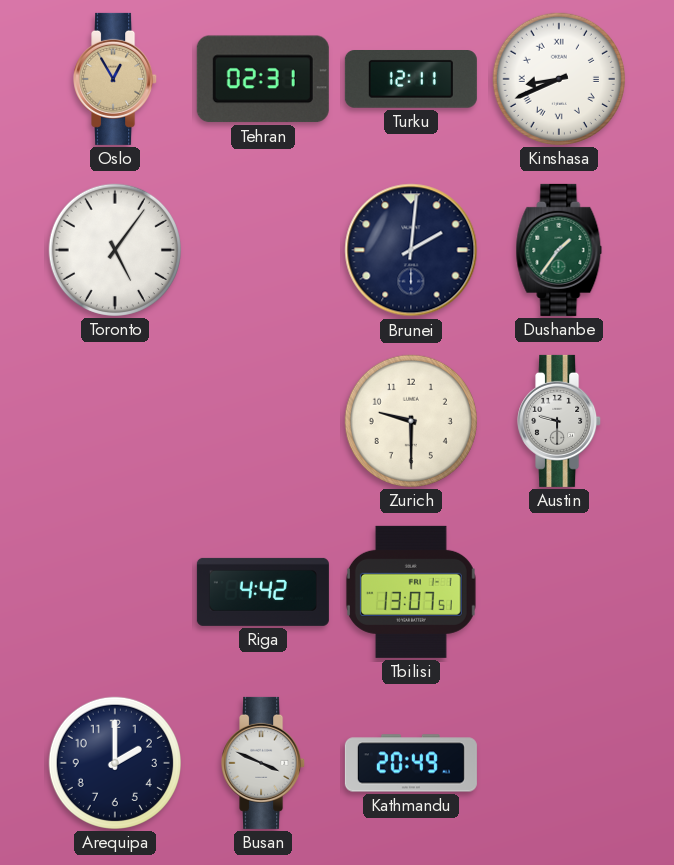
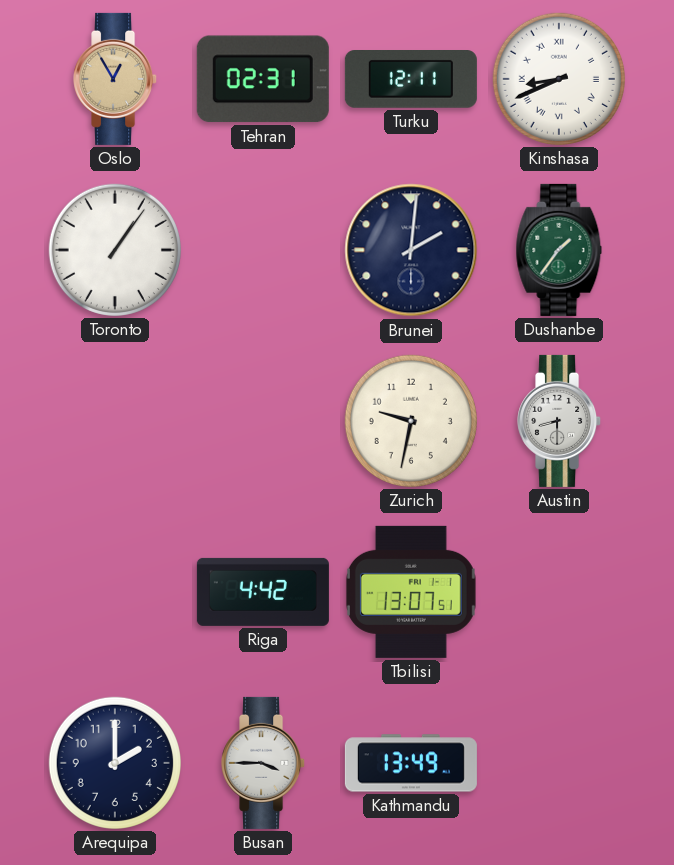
Toronto: 5:06 -> 1:06
Zurich: 9:30 -> 9:32
Austin: 9:30 -> 8:30
Busan: 3:49 -> 3:45
Kathmandu: 20:49 -> 13:49
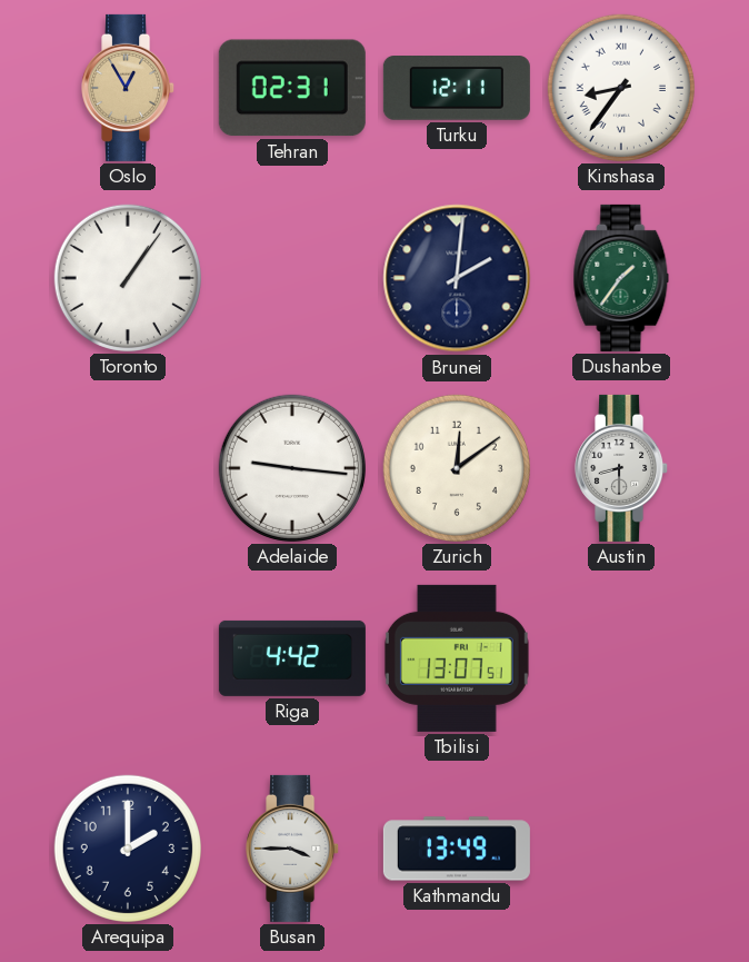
Kinshasa: 8:41 -> 8:36
Adelaide: none -> 9:16
Zurich: 9:32 -> 12:09
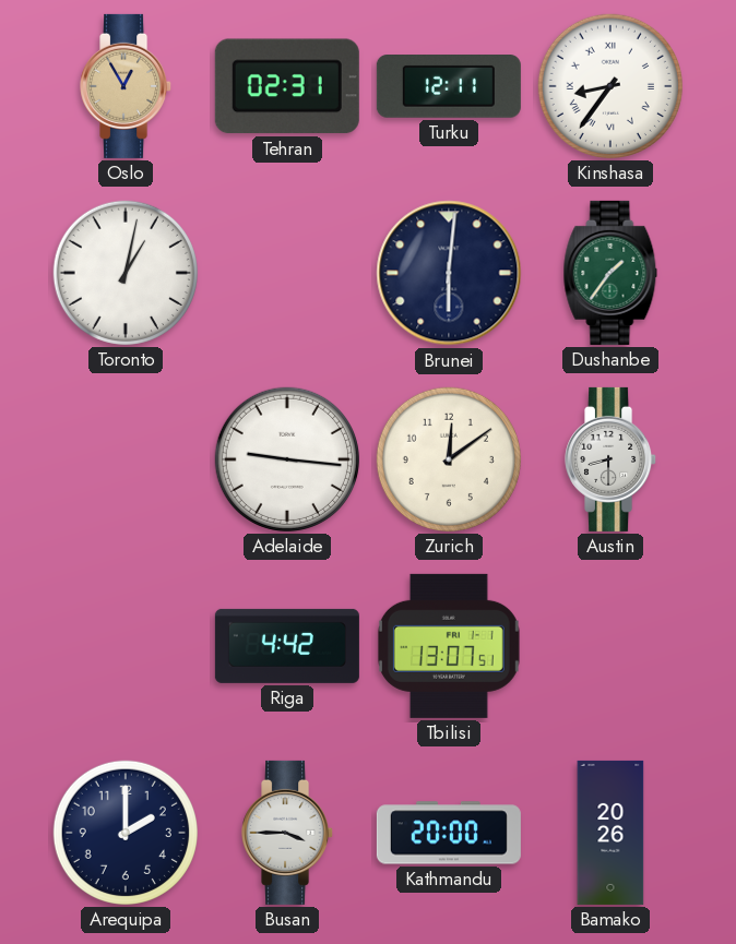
Toronto: 1:06 -> 1:02
Brunei: 2:01 -> 6:01
Kathmandu: 13:49 -> 20:00
Bamako: none -> 20:26
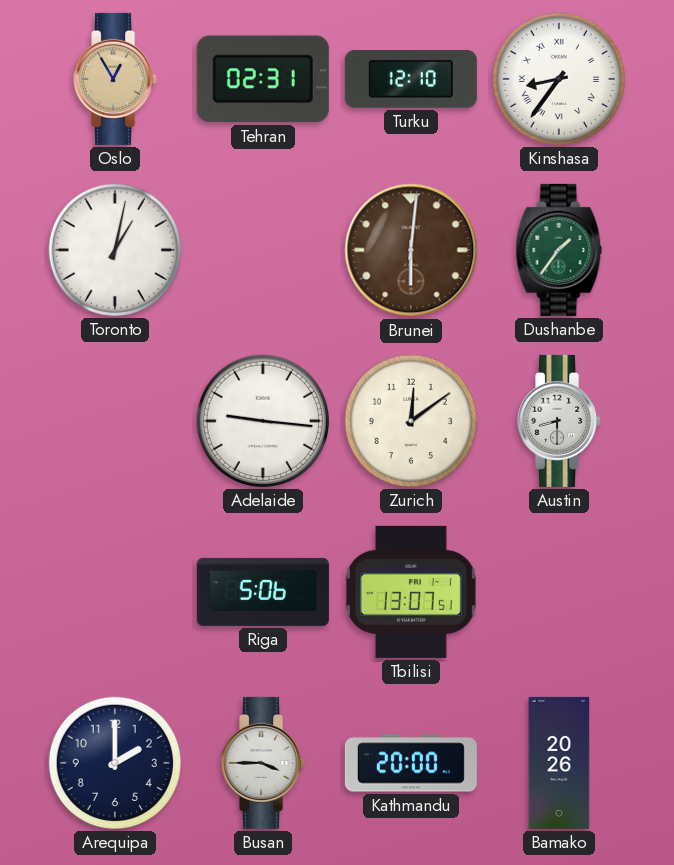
Turku: 12:11 -> 12:10
Brunei dial: navy -> brown
Riga: 4:42 -> 5:06
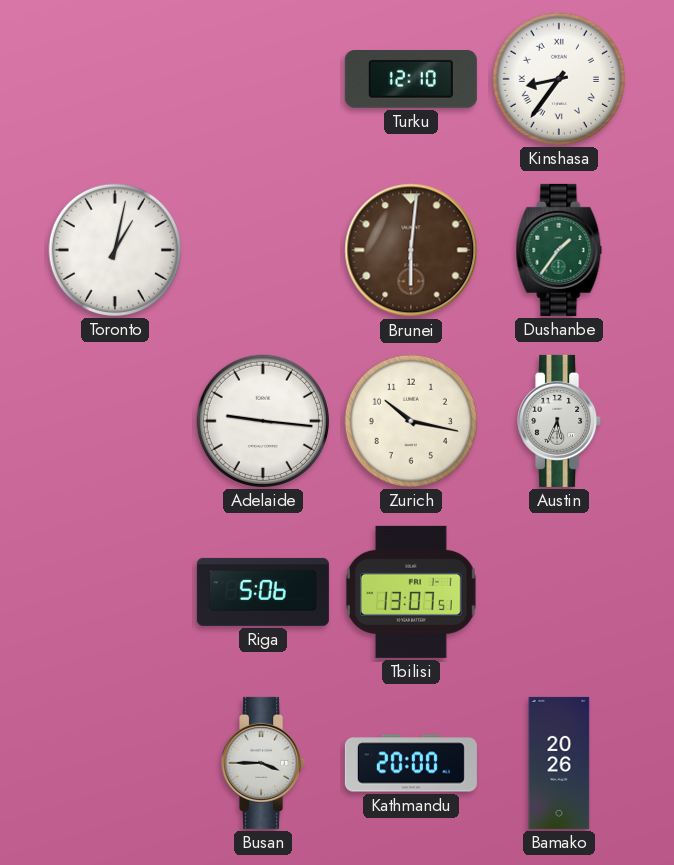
Oslo: 12:55 -> none
Tehran: 02:31 -> none
Zurich: 12:09 -> 10:17
Austin: 8:30 -> 5:34
Arequipa: 2:00 -> none
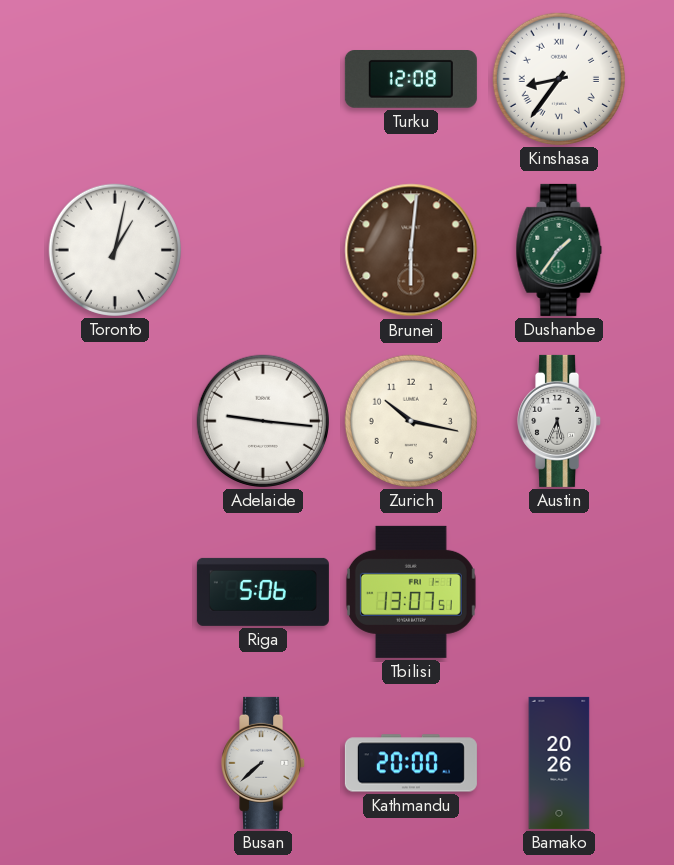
Turku: 12:10 -> 12:08
Busan: 3:45 -> 7:38
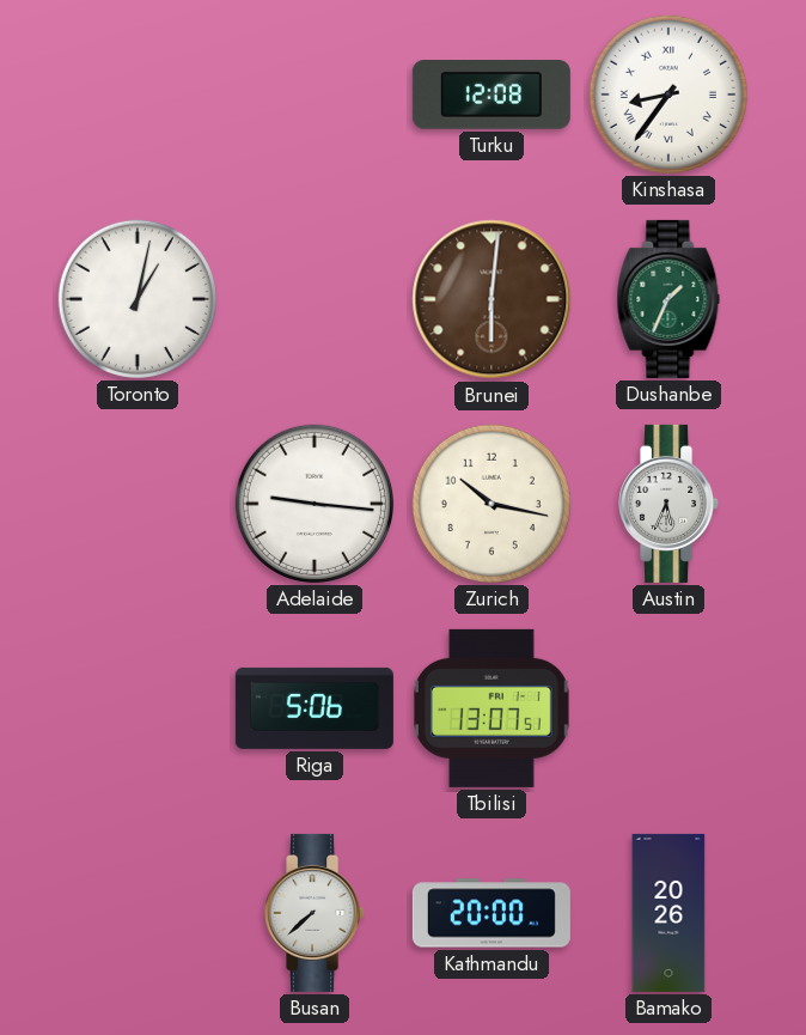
Dushanbe: 1:36 -> 1:34
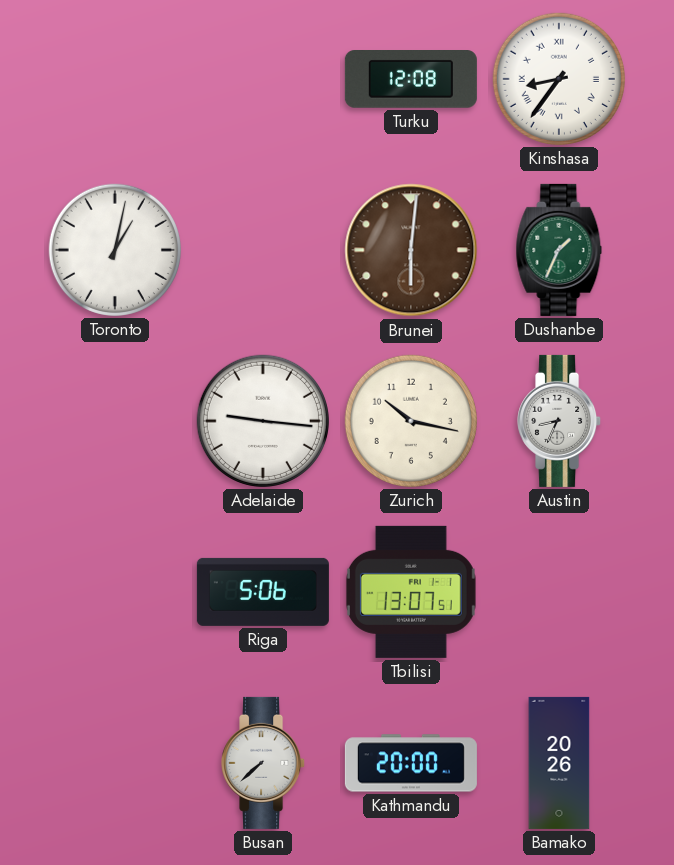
Austin: 5:34 -> 8:34
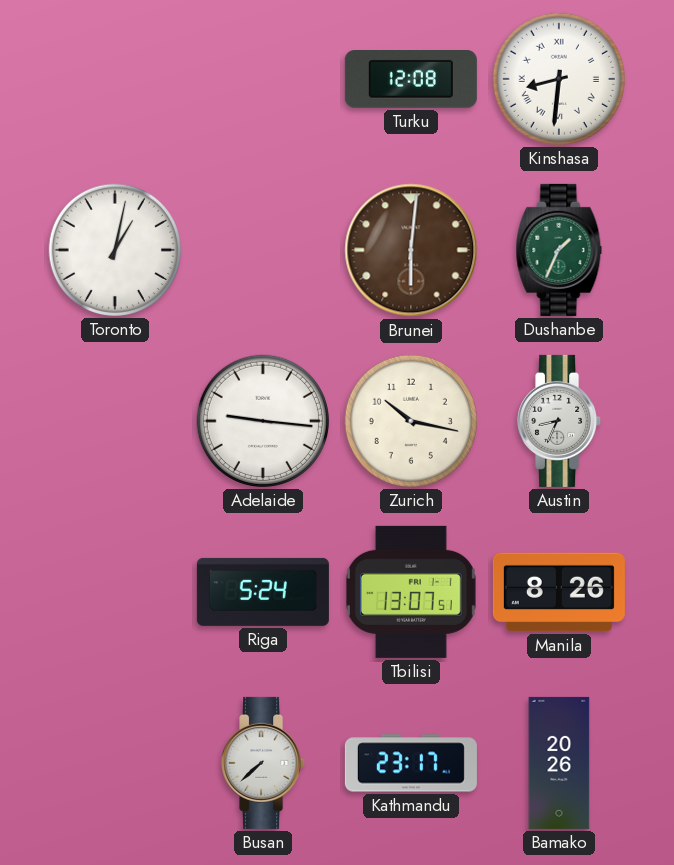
Kinshasa: 8:36 -> 8:31
Riga: 5:06 -> 5:24
Manila: none -> 8:26
Kathmandu: 20:00 -> 23:17
